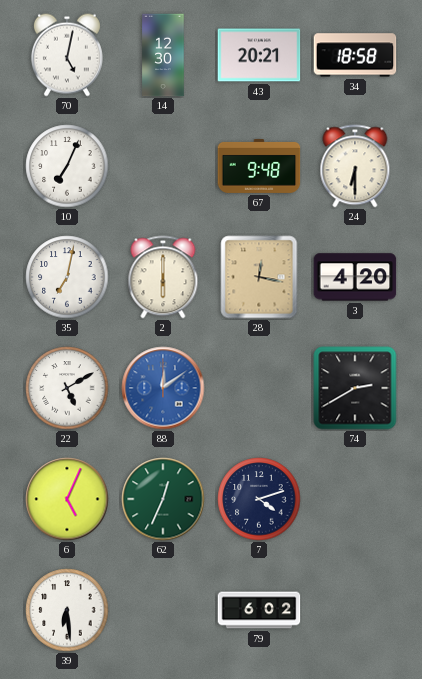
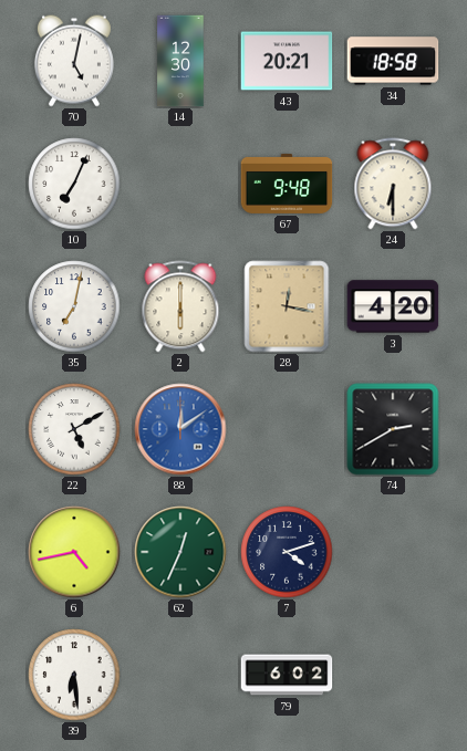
6: 5:04 -> 4:43
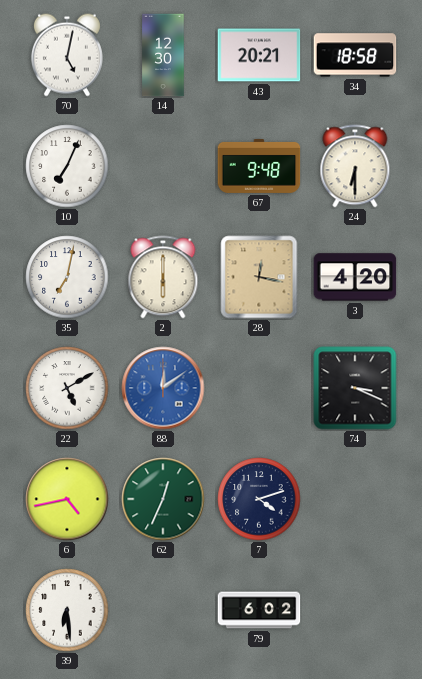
74: 2:40 -> 3:19
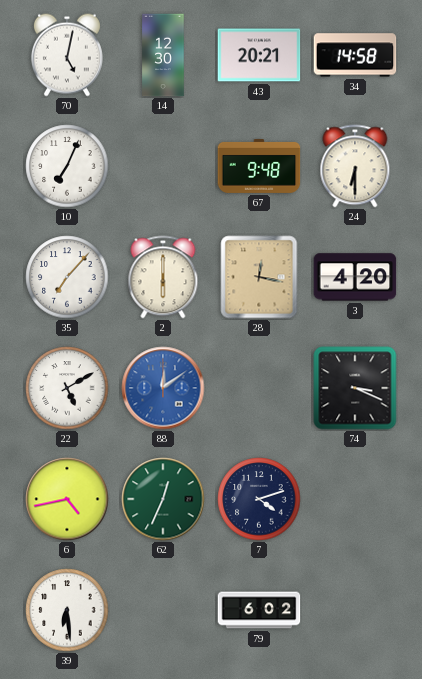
34: 18:58 -> 14:58
35: 7:02 -> 7:07
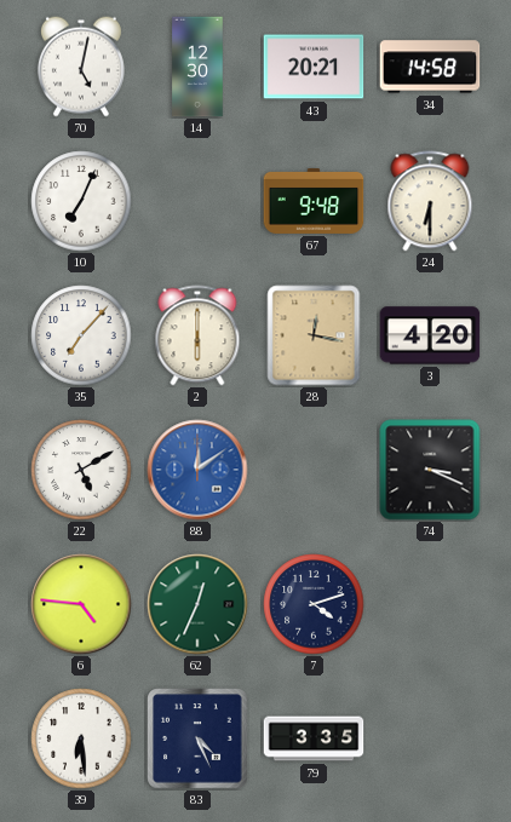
6: 4:43 -> 4:46
83: none -> 4:26
79: 6:02 -> 3:35
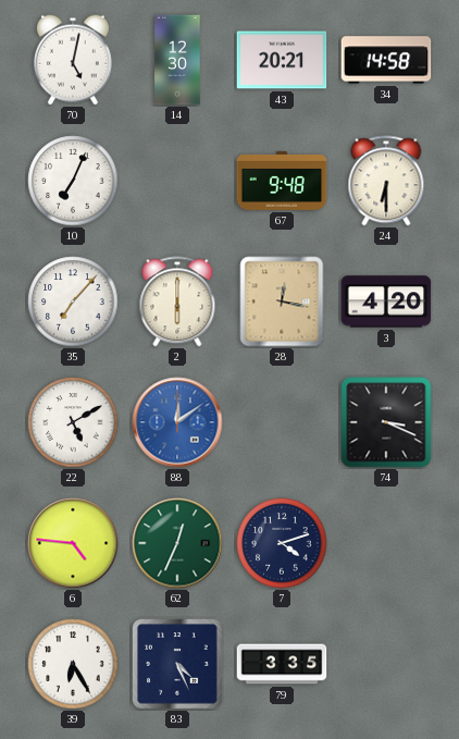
39: 6:29 -> 6:25
